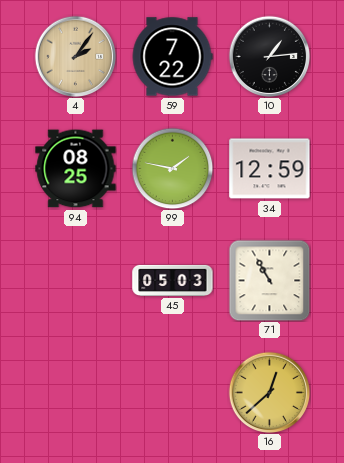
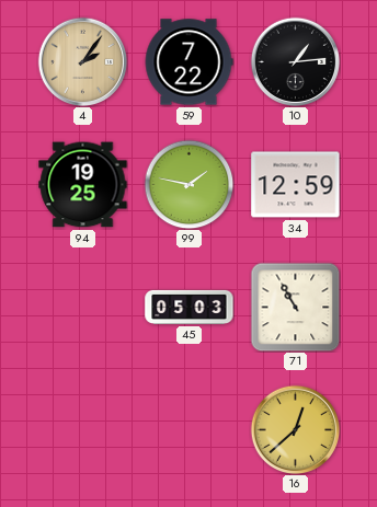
94: 08:25 -> 19:25
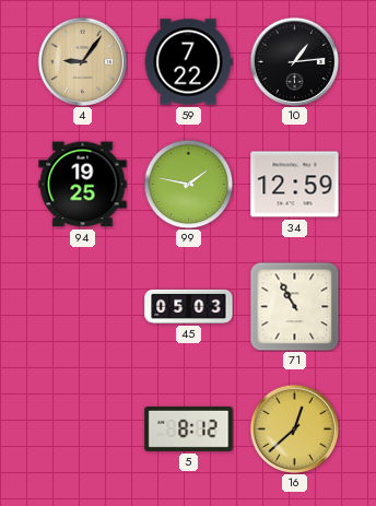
4: 2:06 -> 9:06
5: none -> 8:12
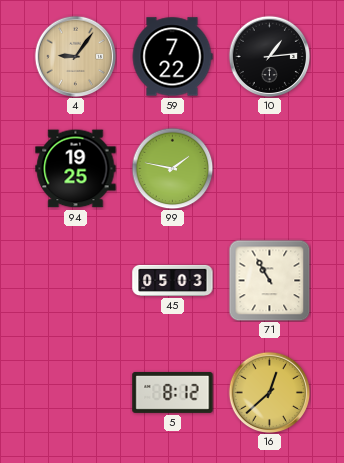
34: 12:59 -> none
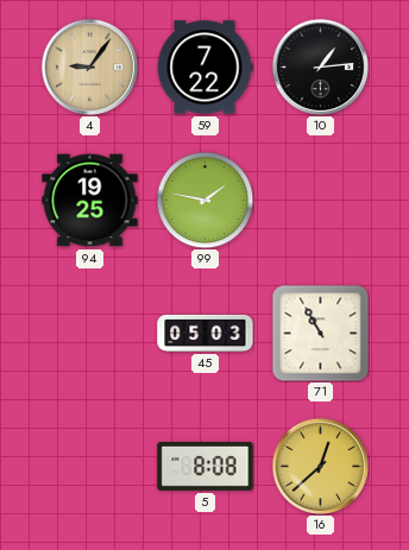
5: 8:12 -> 8:08
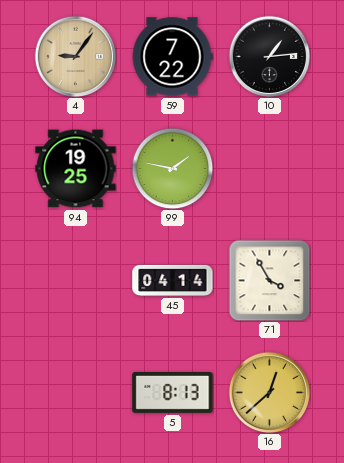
45: 05:03 -> 04:14
71: 10:55 -> 3:55
5: 8:08 -> 8:13
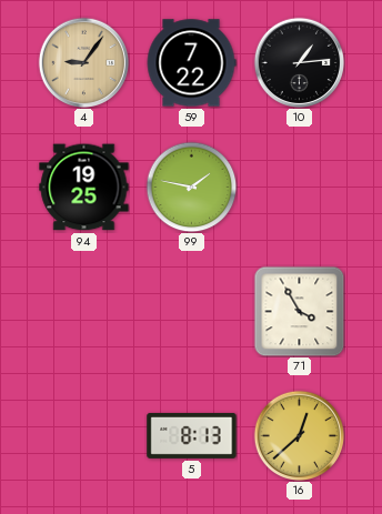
45: 04:14 -> none
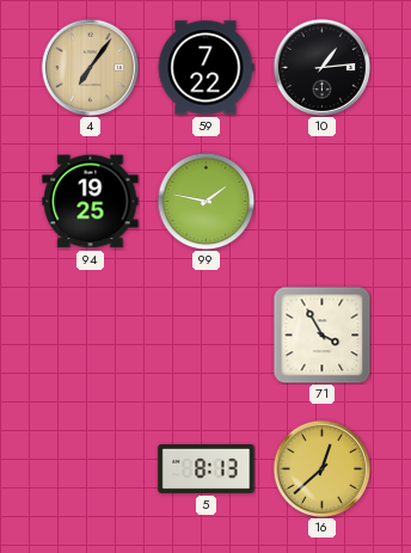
4: 9:06 -> 7:06
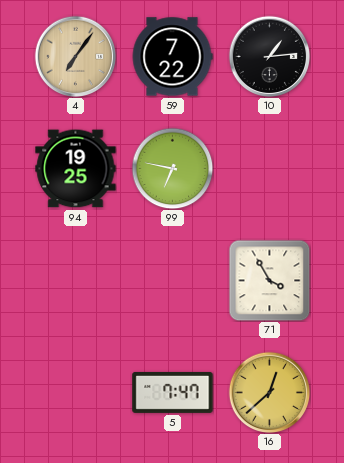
99: 1:47 -> 6:47
5: 8:13 -> 7:47
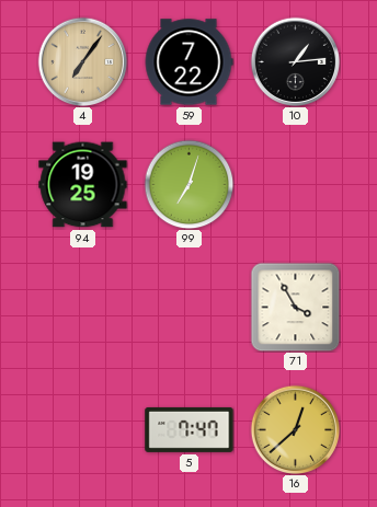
99: 6:47 -> 7:03
